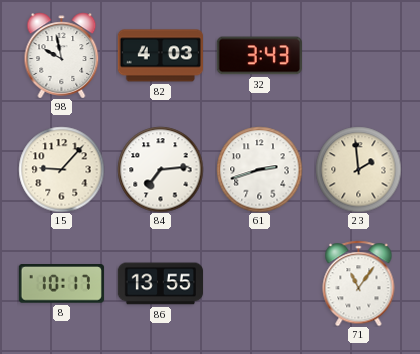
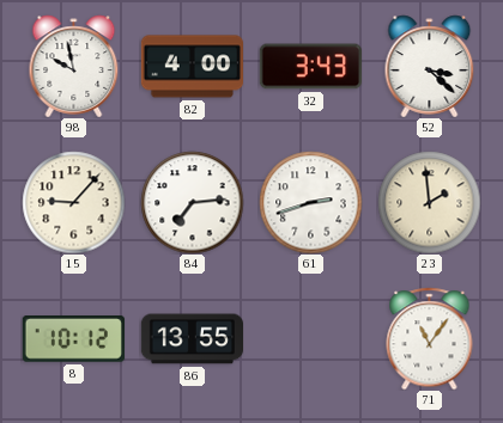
82: 4:03 -> 4:00
52: none -> 3:22
8: 10:17 -> 10:12
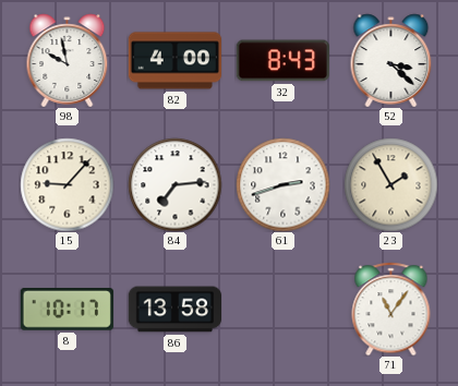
32: 3:43 -> 8:43
23: 1:59 -> 1:55
8: 10:12 -> 10:17
86: 13:55 -> 13:58
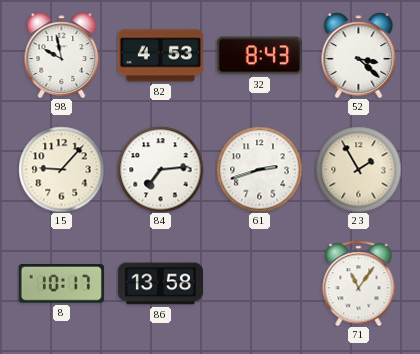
82: 4:00 -> 4:53
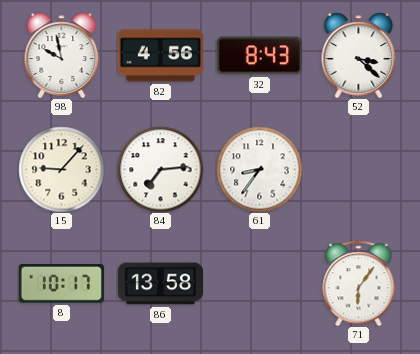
82: 4:53 -> 4:56
61: 2:42 -> 8:36
23: 1:55 -> none
71: 11:06 -> 6:06
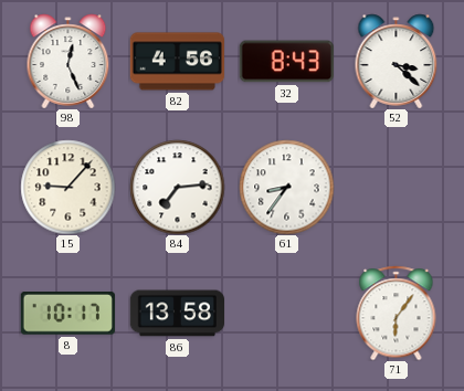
98: 9:58 -> 12:26
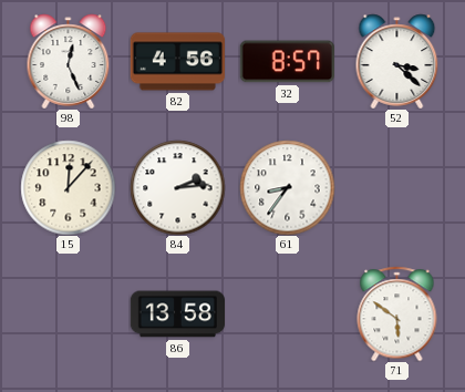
32: 8:43 -> 8:57
15: 9:07 -> 12:07
84: 7:14 -> 2:14
8: 10:17 -> none
71: 6:06 -> 5:51
